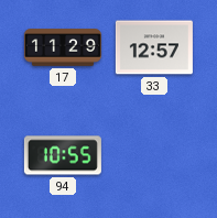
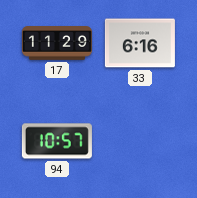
33: 12:57 -> 6:16
94: 10:55 -> 10:57
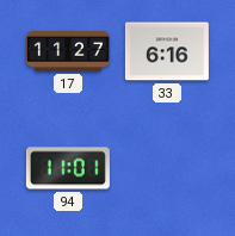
17: 11:29 -> 11:27
94: 10:57 -> 11:01
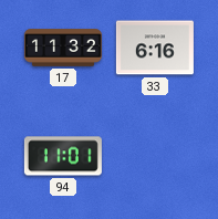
17: 11:27 -> 11:32
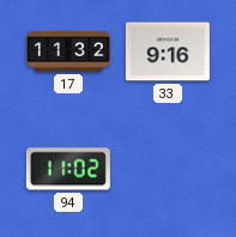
33: 6:16 -> 9:16
94: 11:01 -> 11:02
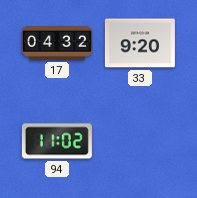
17: 11:32 -> 04:32
33: 9:16 -> 9:20
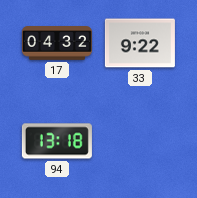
33: 9:20 -> 9:22
94: 11:02 -> 13:18
